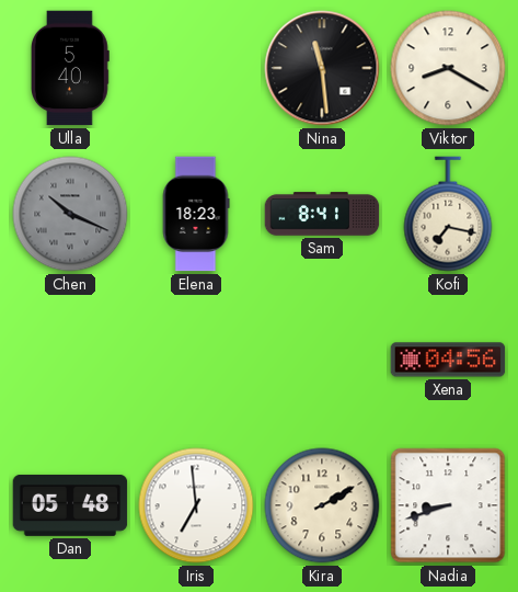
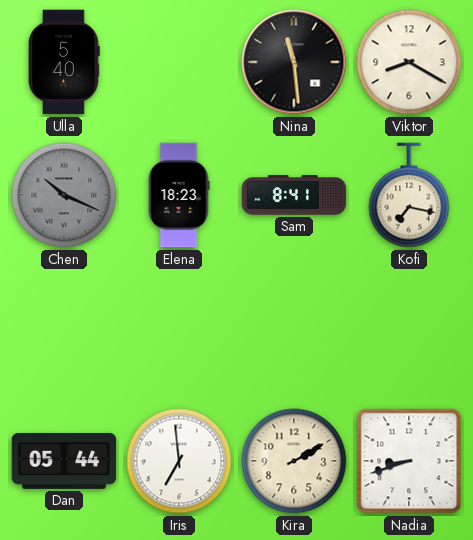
Xena: 04:56 -> none
Dan: 05:48 -> 05:44
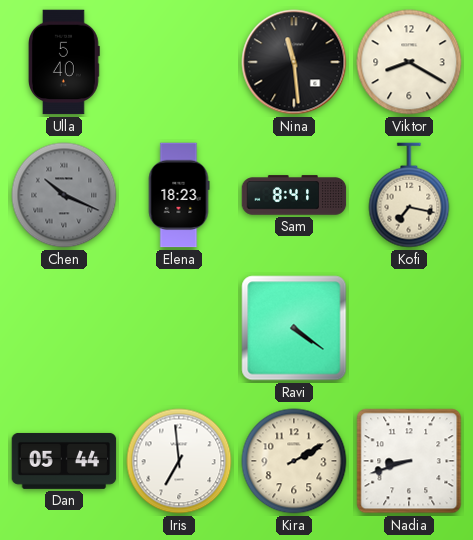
Ravi: none -> 4:21
